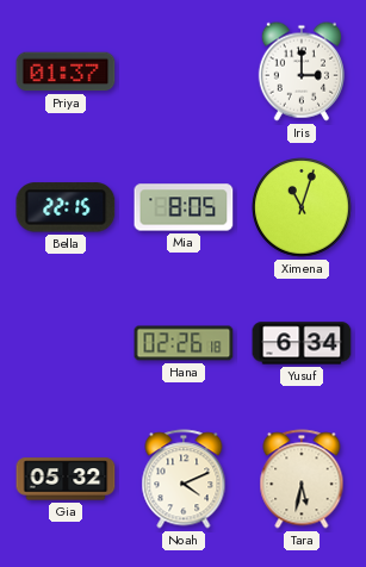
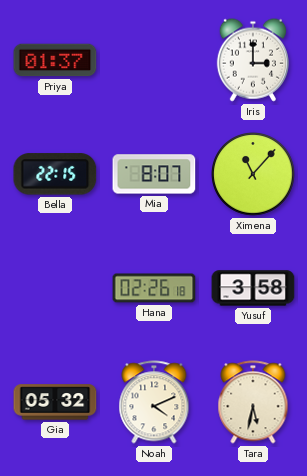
Mia: 8:05 -> 8:07
Ximena: 11:03 -> 11:07
Yusuf: 6:34 -> 3:58
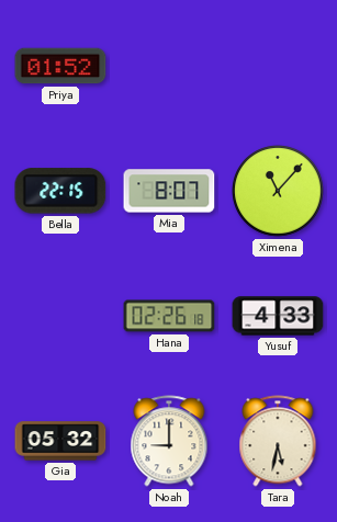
Priya: 01:37 -> 01:52
Iris: 3:00 -> none
Yusuf: 3:58 -> 4:33
Noah: 4:11 -> 9:00
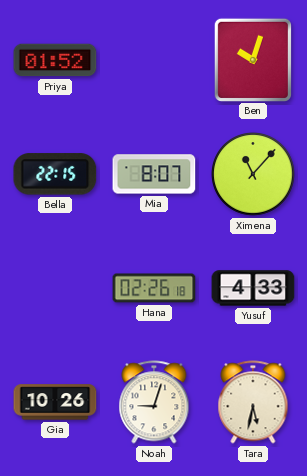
Ben: none -> 10:03
Gia: 05:32 -> 10:26
Noah: 9:00 -> 9:03
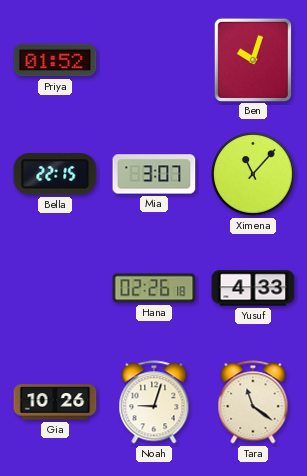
Mia: 8:07 -> 3:07
Tara: 5:32 -> 11:21
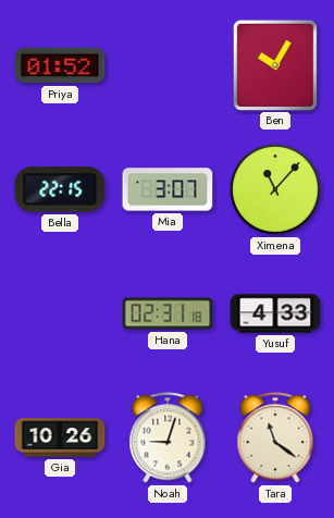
Ben: 10:03 -> 10:05
Hana: 02:26 -> 02:31
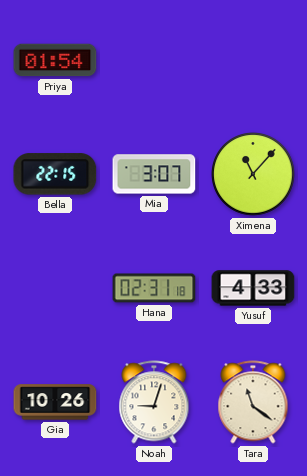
Priya: 01:52 -> 01:54
Ben: 10:05 -> none
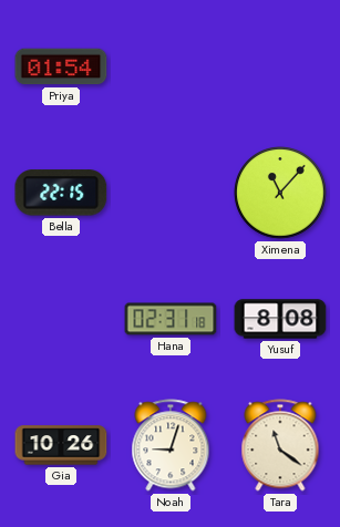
Mia: 3:07 -> none
Yusuf: 4:33 -> 8:08
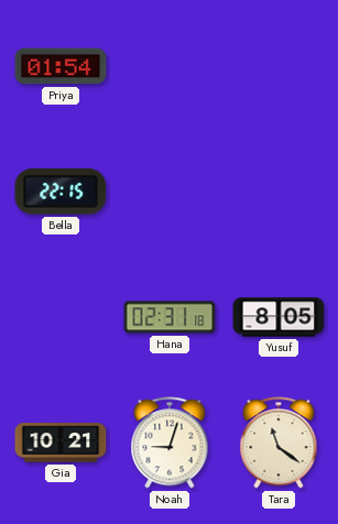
Ximena: 11:07 -> none
Yusuf: 8:08 -> 8:05
Gia: 10:26 -> 10:21
